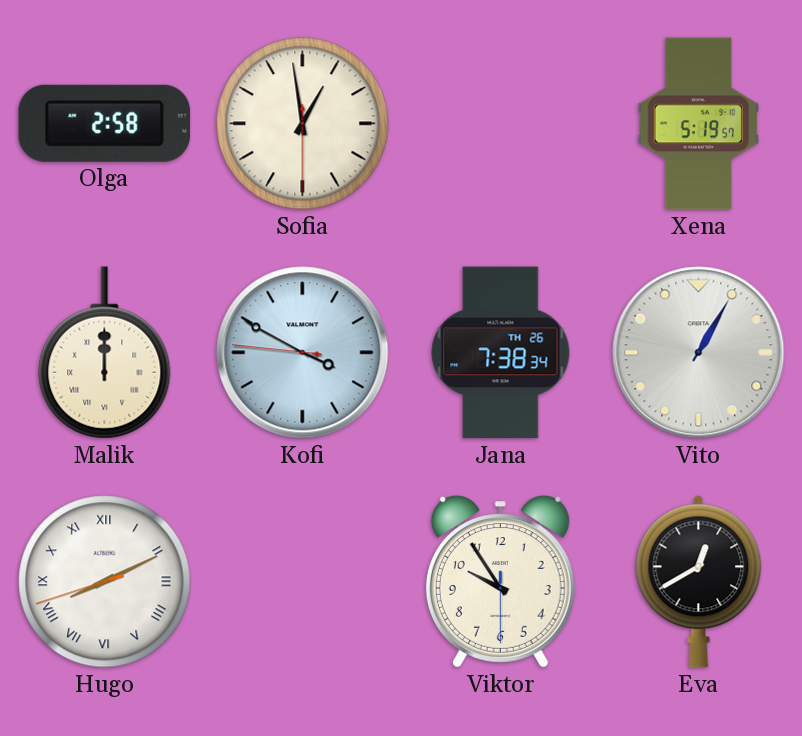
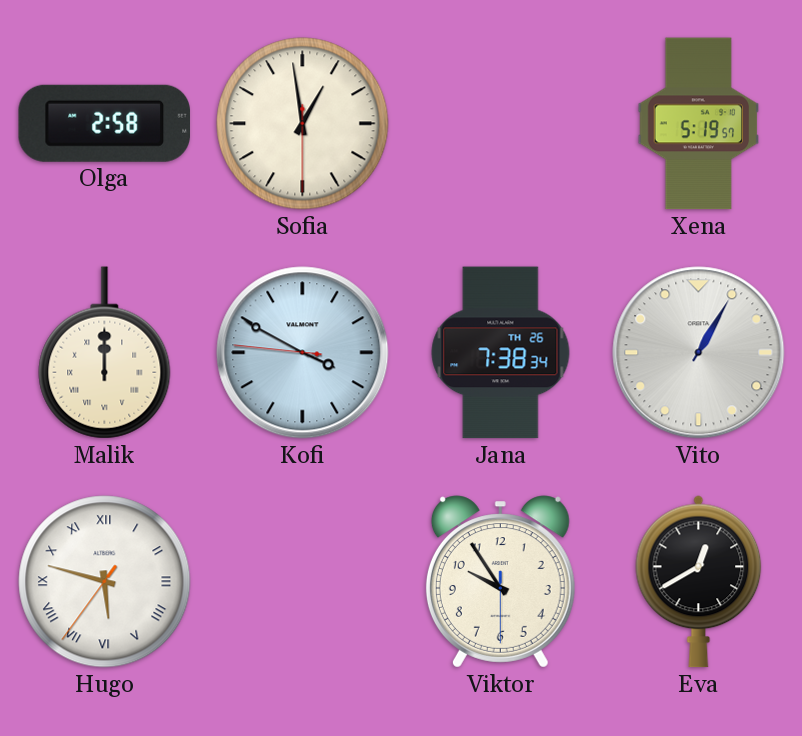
Hugo: 8:10 -> 5:47
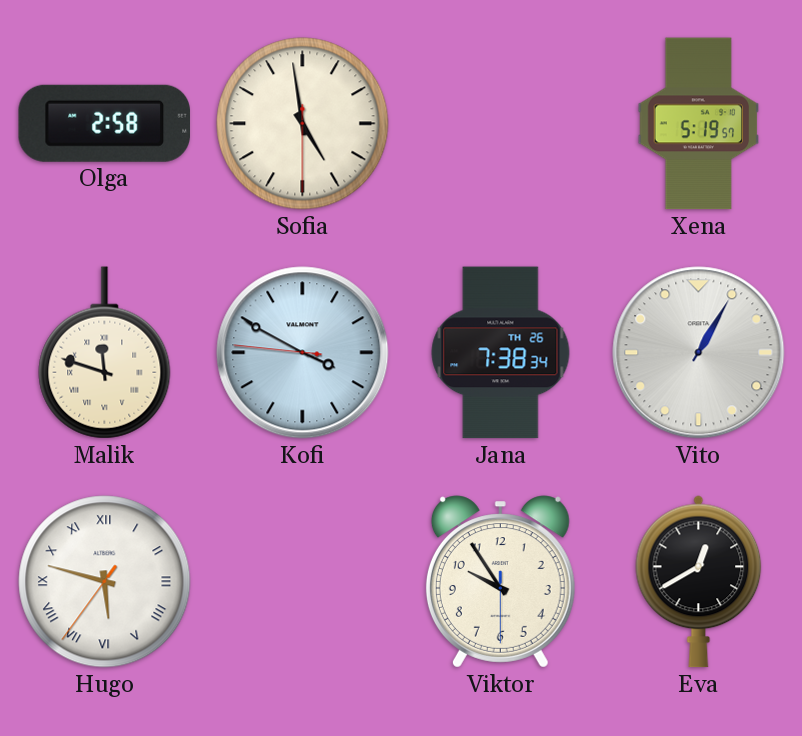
Sofia: 12:58 -> 4:58
Malik: 12:00 -> 11:48
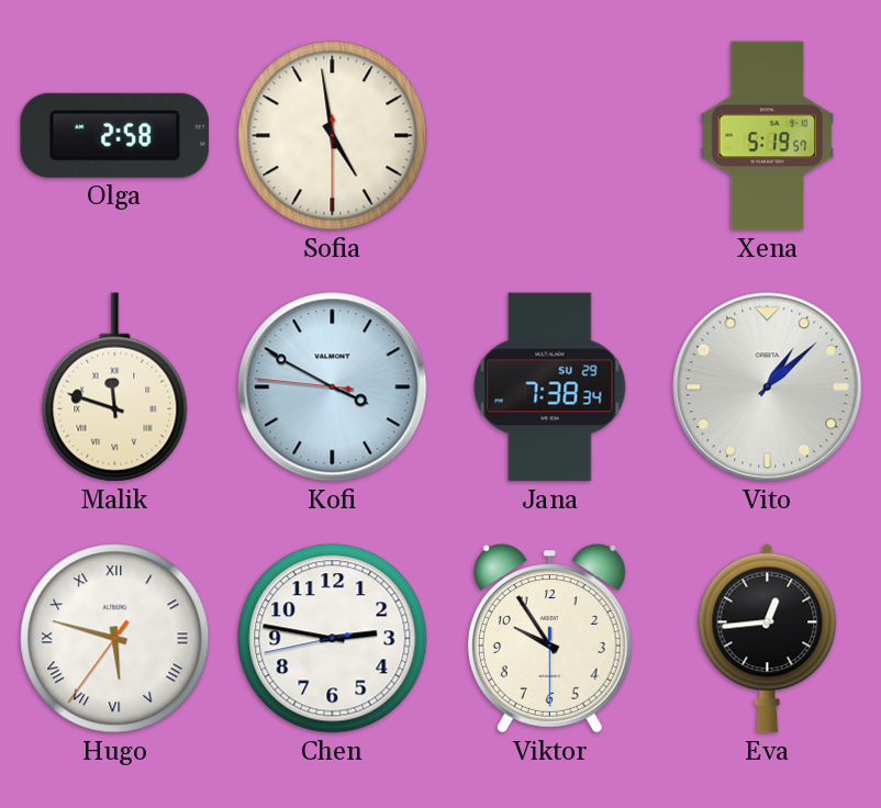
Jana date: TH 26 -> SU 29
Vito: 1:05 -> 1:08
Chen: none -> 2:46
Eva: 12:40 -> 12:44
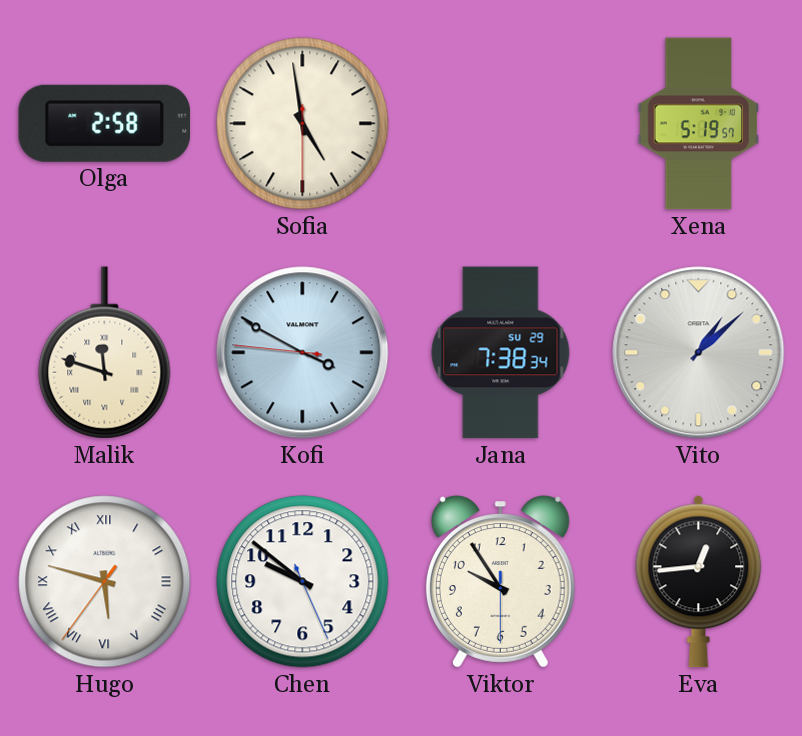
Chen: 2:46 -> 9:51
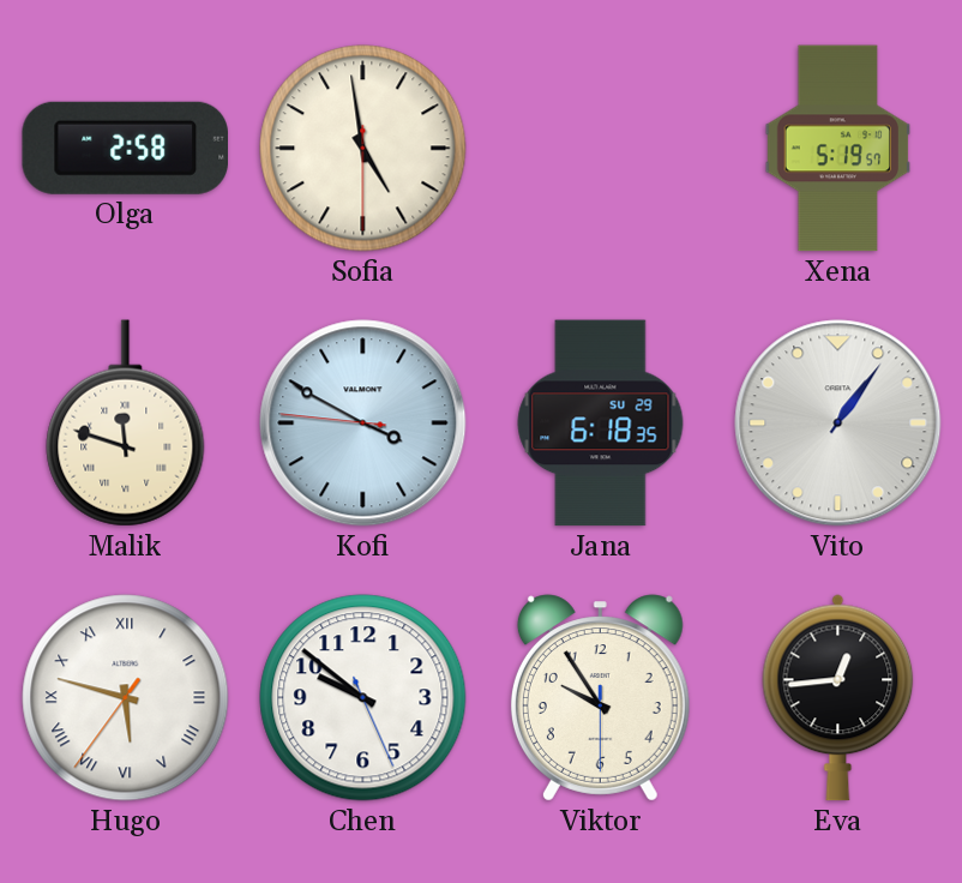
Jana: 7:38 -> 6:18
Vito: 1:08 -> 1:06
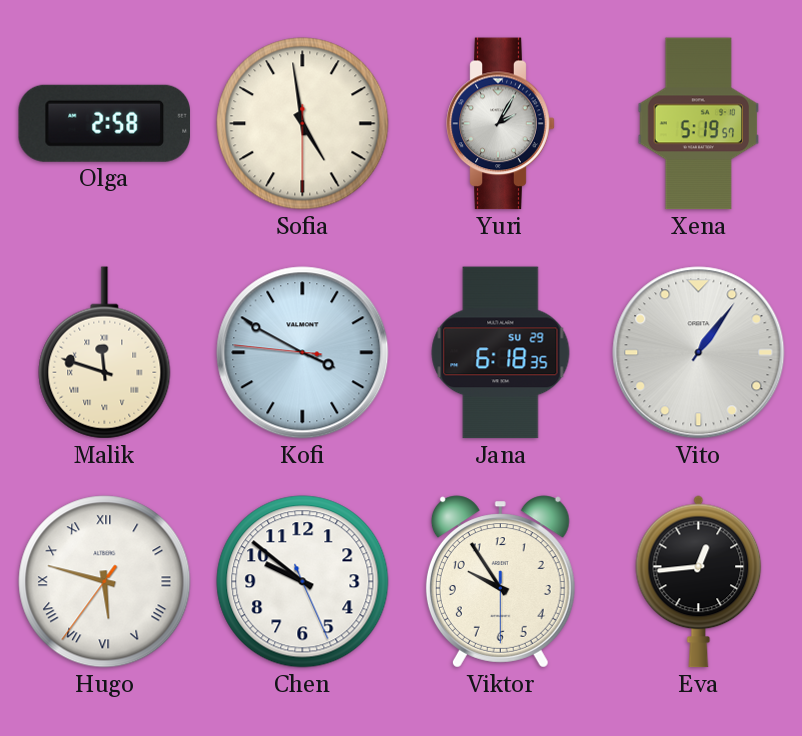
Yuri: none -> 2:05
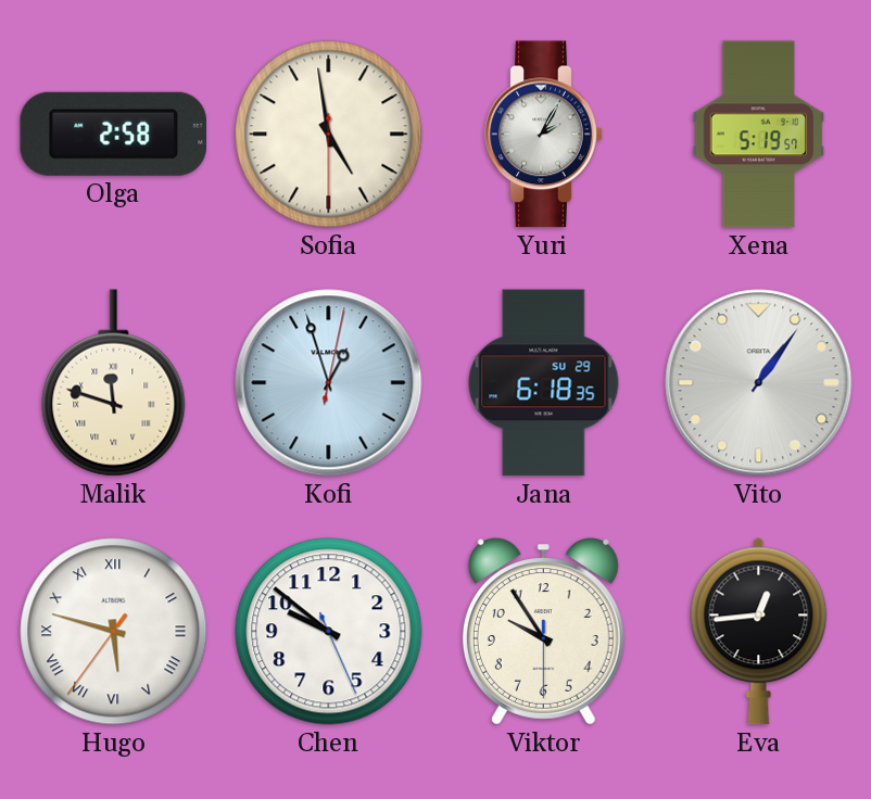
Kofi: 3:49 -> 12:57
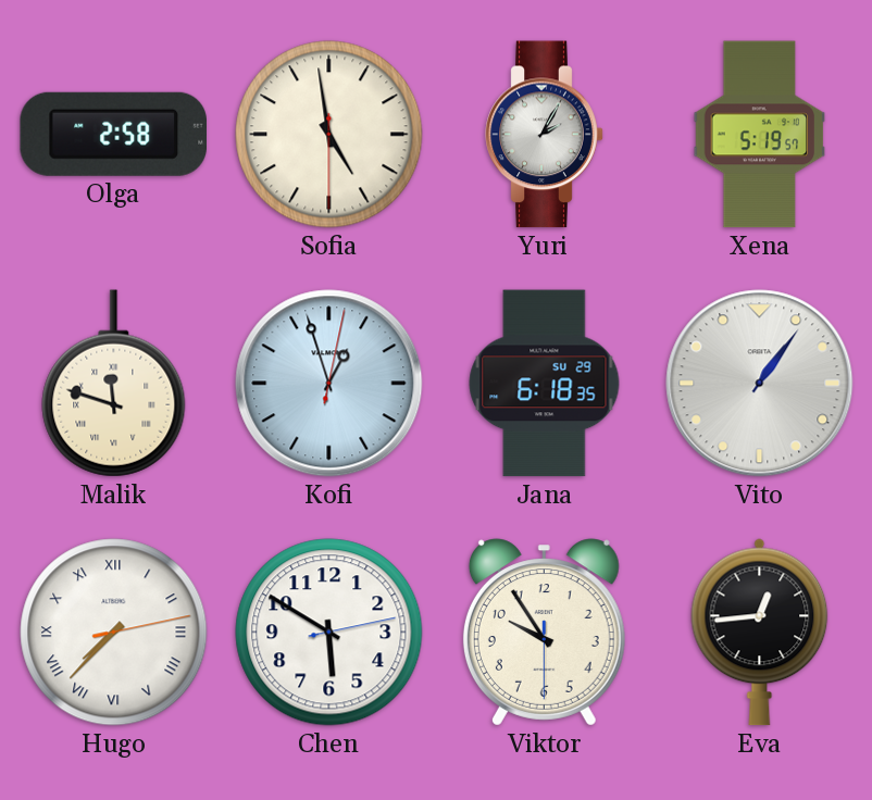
Hugo: 5:47 -> 7:37
Chen: 9:51 -> 5:50
